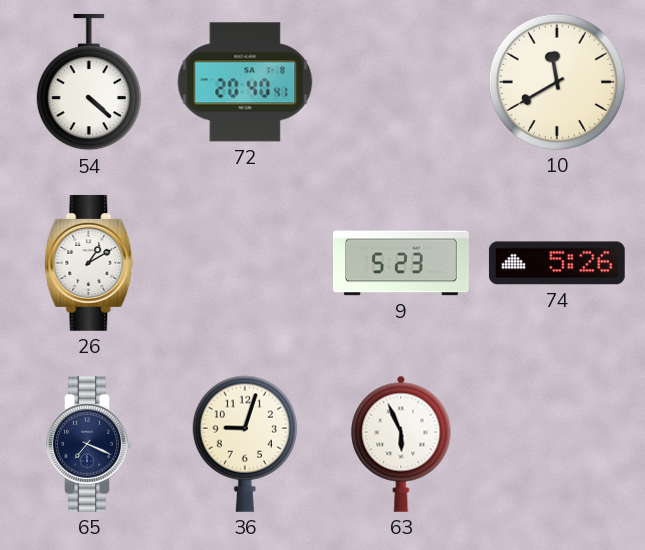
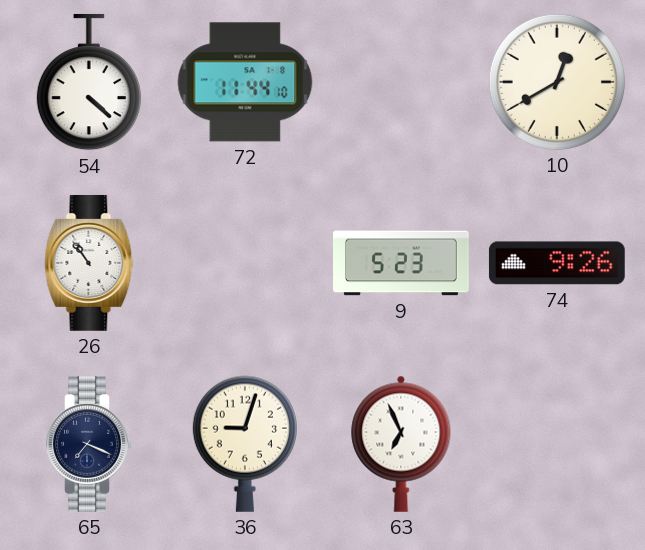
72: 20:40 -> 11:44
10: 11:40 -> 12:40
26: 1:10 -> 10:54
74: 5:26 -> 9:26
63: 5:56 -> 6:56
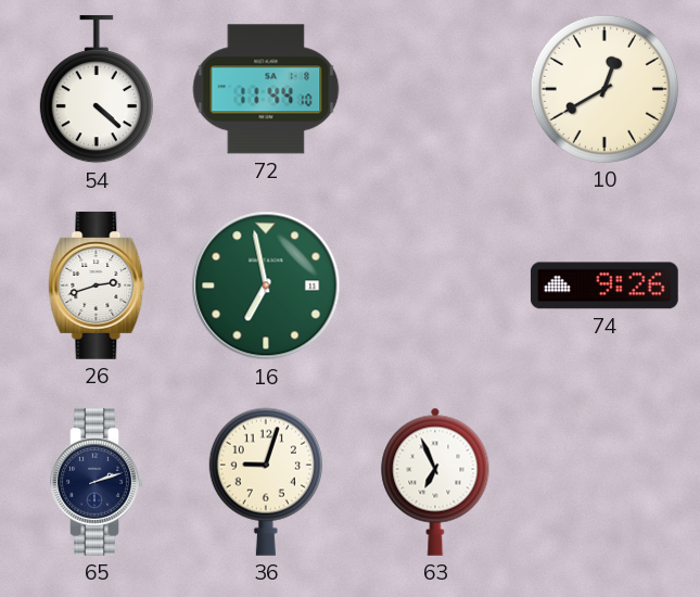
26: 10:54 -> 2:42
16: none -> 6:58
9: 5:23 -> none
65: 7:19 -> 2:12
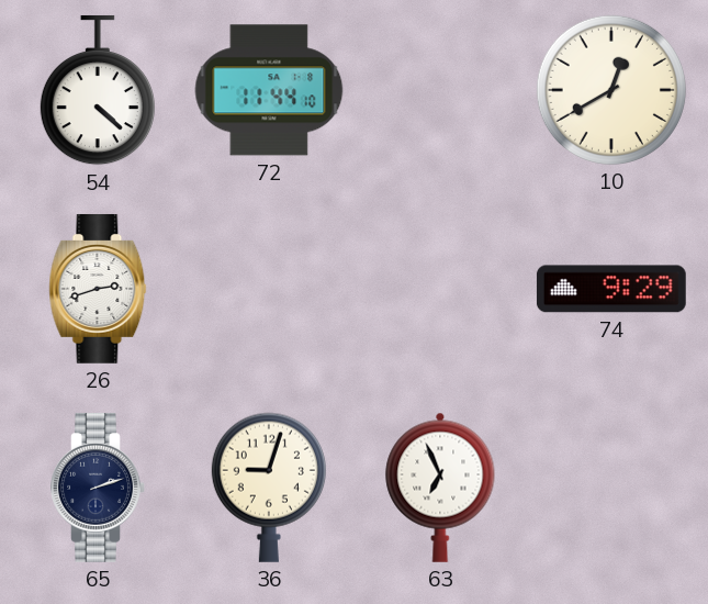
16: 6:58 -> none
74: 9:26 -> 9:29
